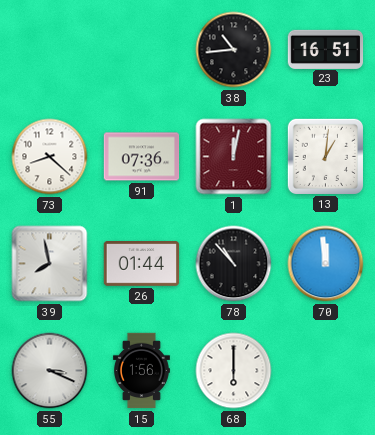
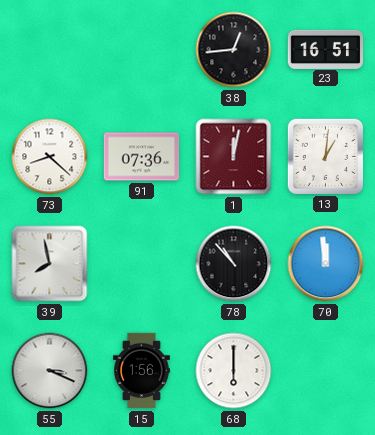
38: 10:44 -> 12:44
26: 01:44 -> none
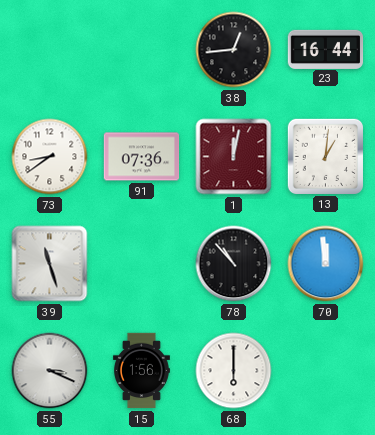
23: 16:51 -> 16:44
73: 8:22 -> 8:39
39: 7:58 -> 11:27
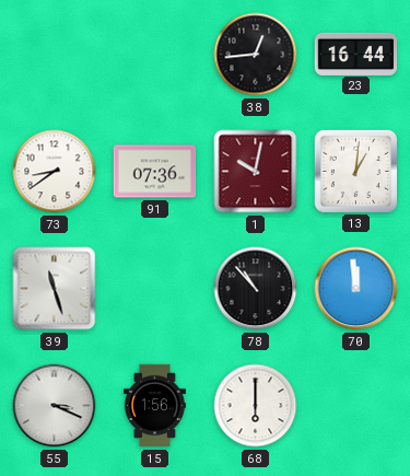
1: 12:02 -> 10:02
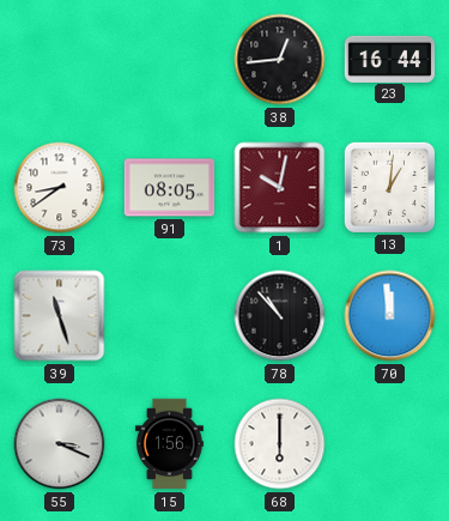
91: 07:36 -> 08:05
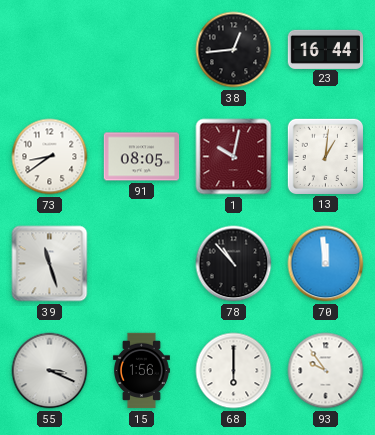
93: none -> 9:54
